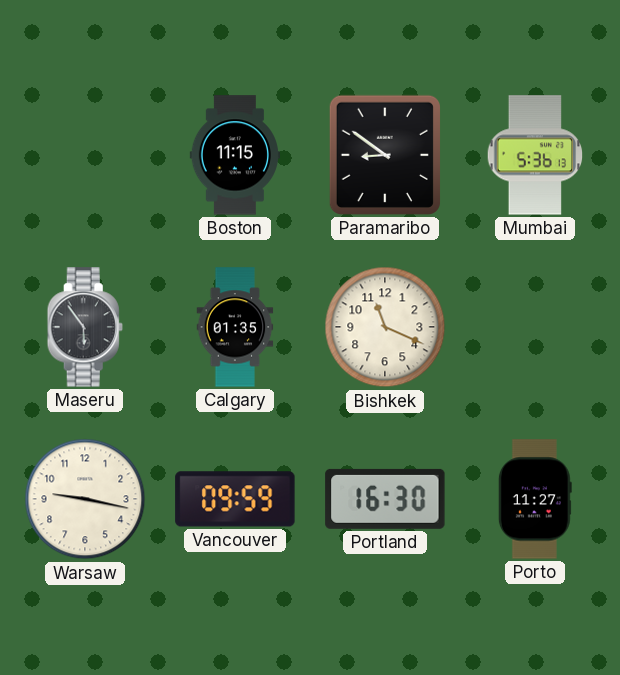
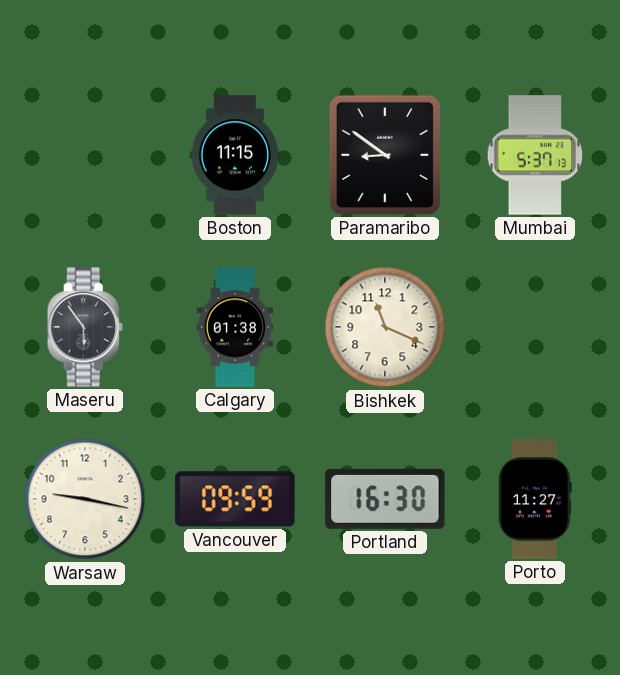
Mumbai: 5:36 -> 5:37
Calgary: 01:35 -> 01:38
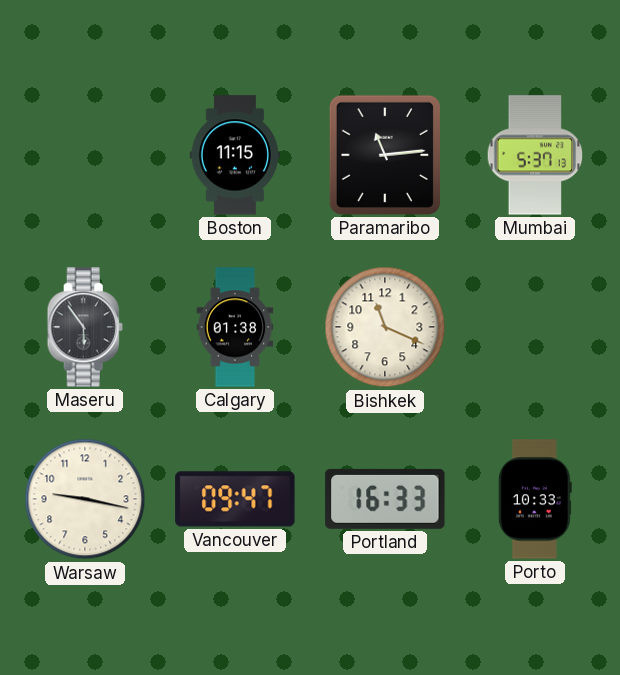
Paramaribo: 8:51 -> 11:14
Vancouver: 09:59 -> 09:47
Portland: 16:30 -> 16:33
Porto: 11:27 -> 10:33
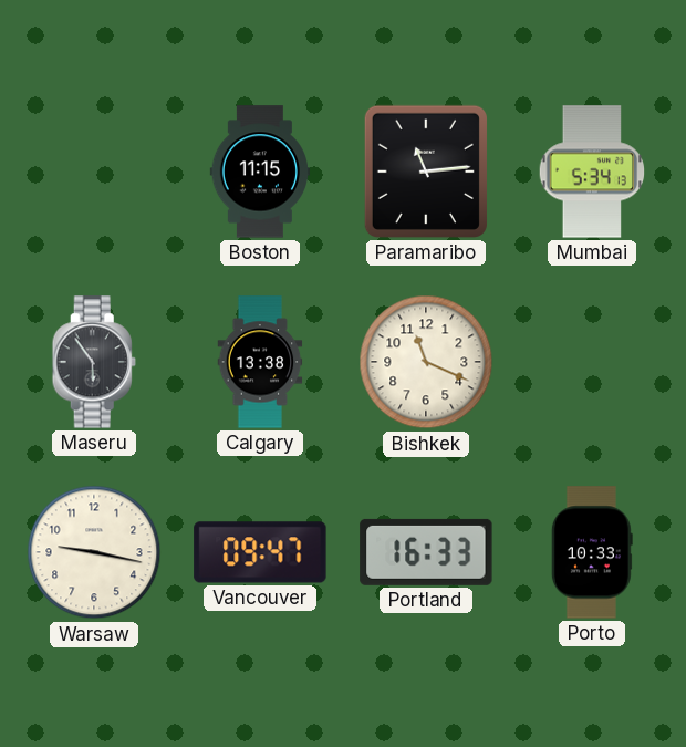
Mumbai: 5:37 -> 5:34
Calgary: 01:38 -> 13:38
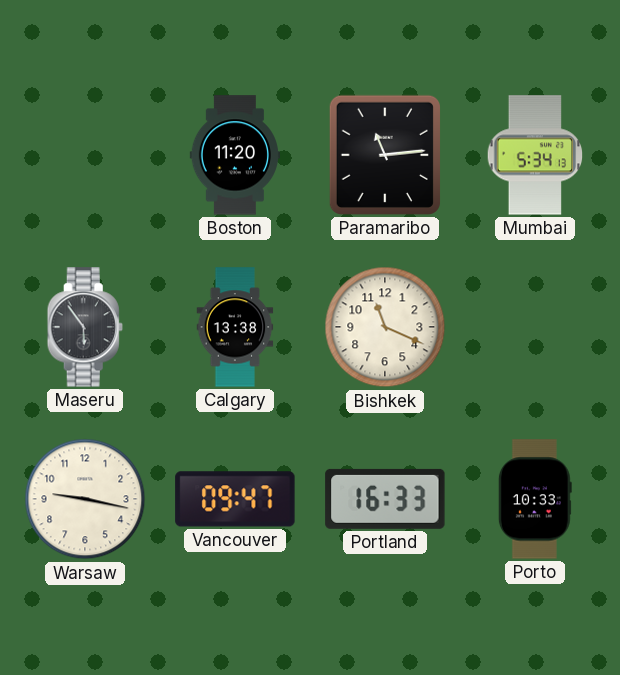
Boston: 11:15 -> 11:20
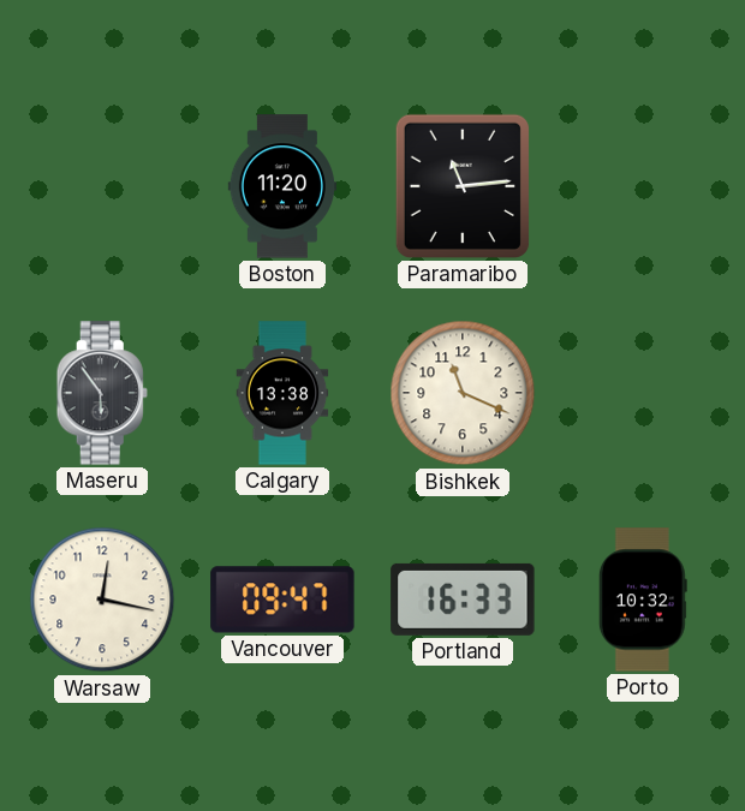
Mumbai: 5:34 -> none
Warsaw: 9:17 -> 12:17
Porto: 10:33 -> 10:32
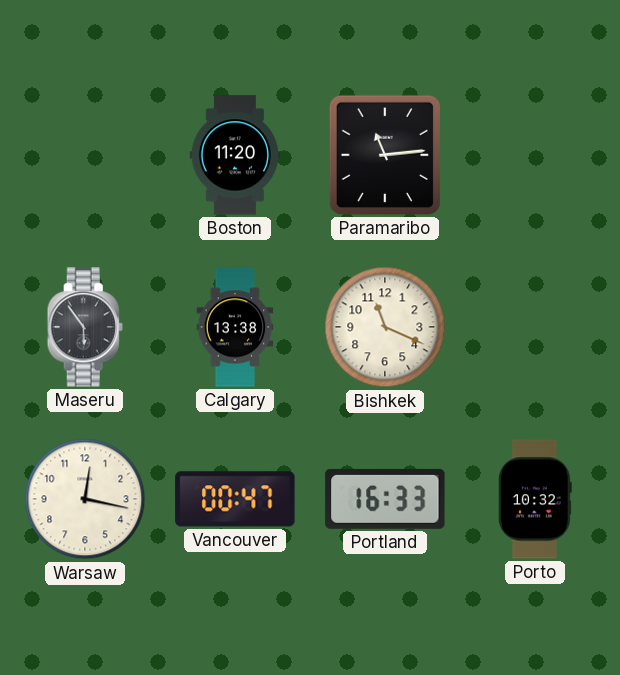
Vancouver: 09:47 -> 00:47
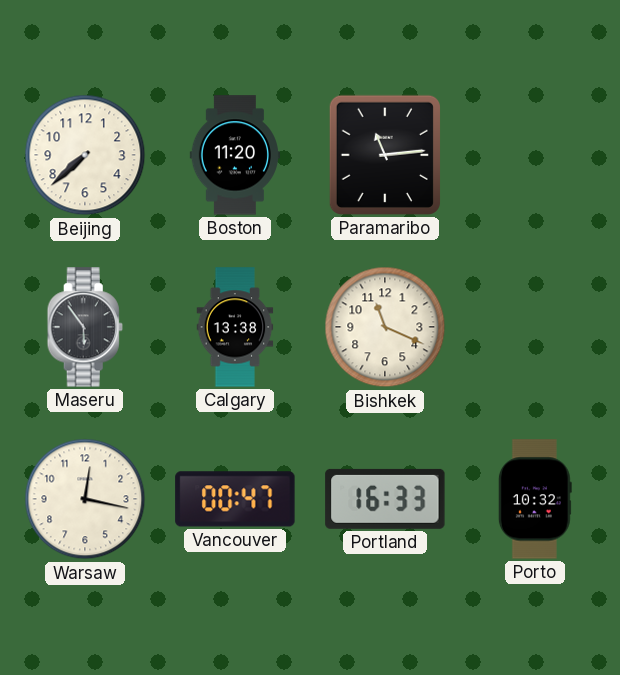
Beijing: none -> 7:38
